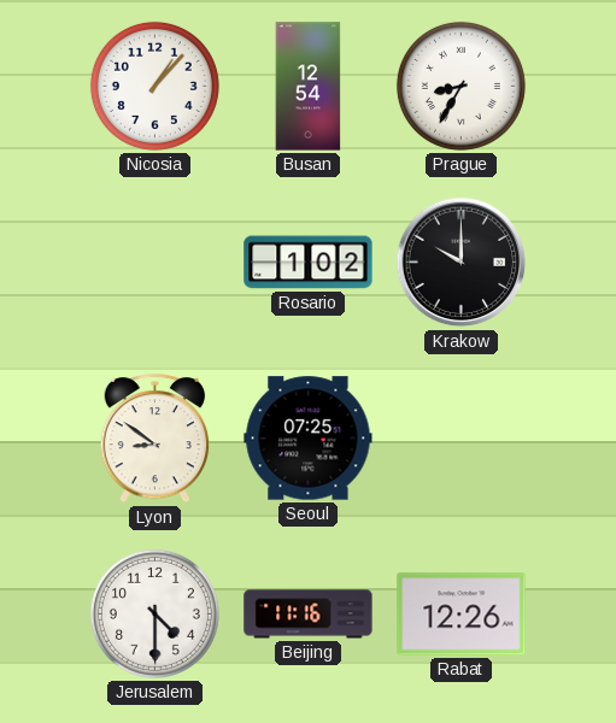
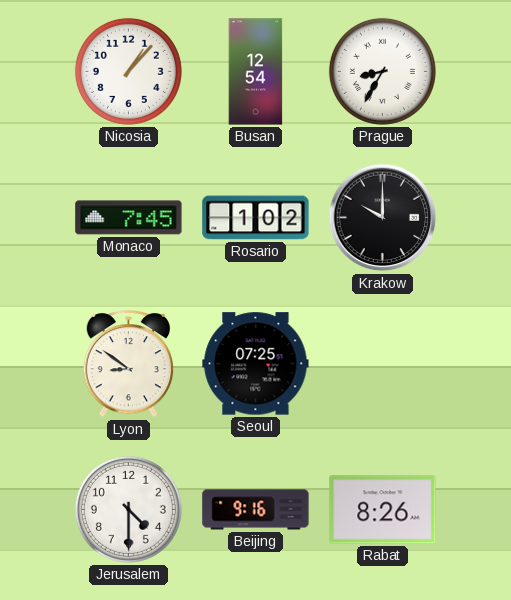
Monaco: none -> 7:45
Beijing: 11:16 -> 9:16
Rabat: 12:26 -> 8:26
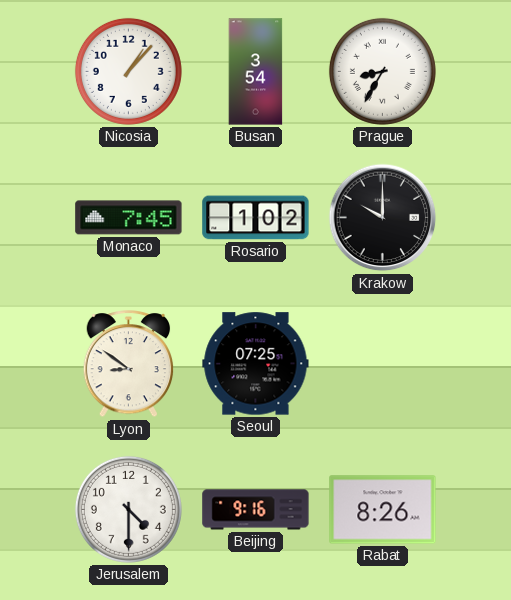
Busan: 12:54 -> 3:54
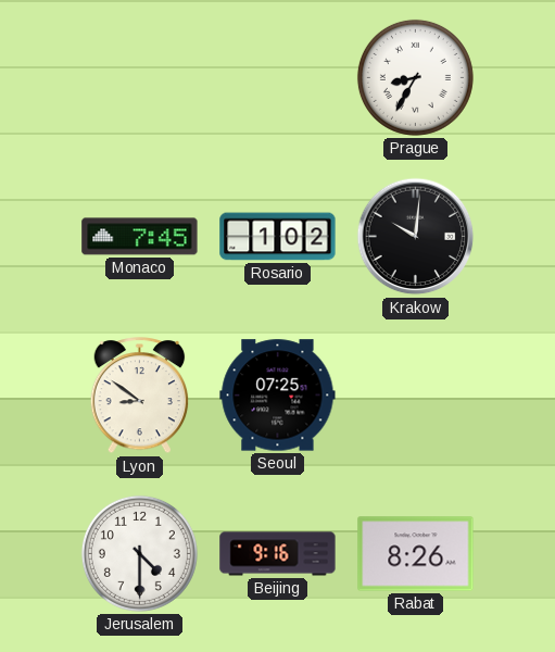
Nicosia: 1:07 -> none
Busan: 3:54 -> none
Krakow: 10:00 -> 10:01
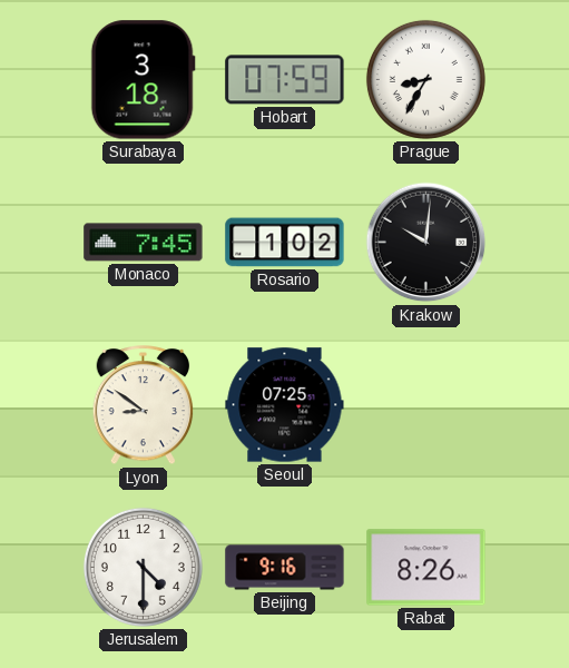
Surabaya: none -> 3:18
Hobart: none -> 07:59
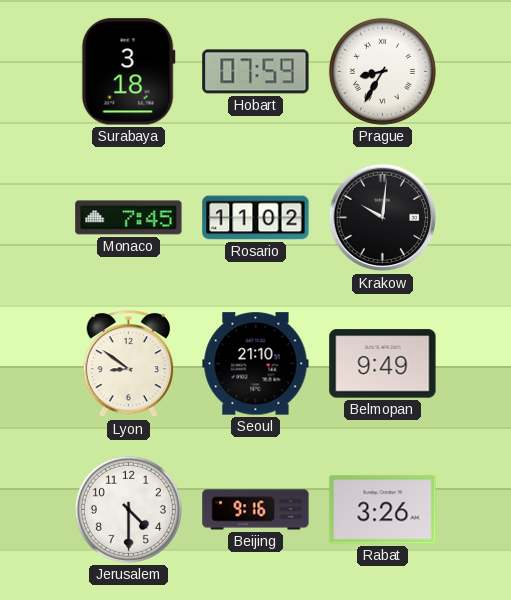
Rosario: 1:02 -> 11:02
Seoul: 07:25 -> 21:10
Belmopan: none -> 9:49
Rabat: 8:26 -> 3:26
